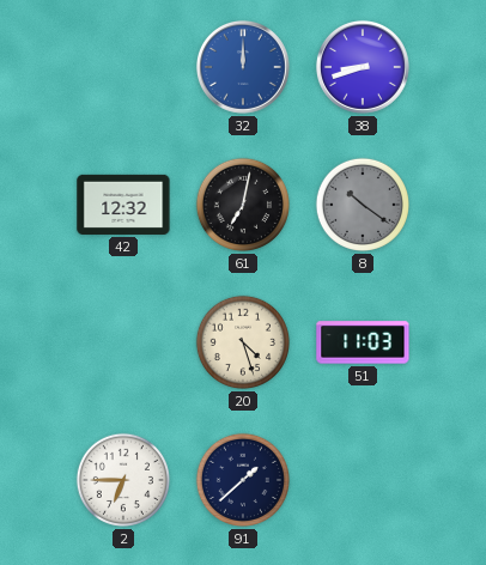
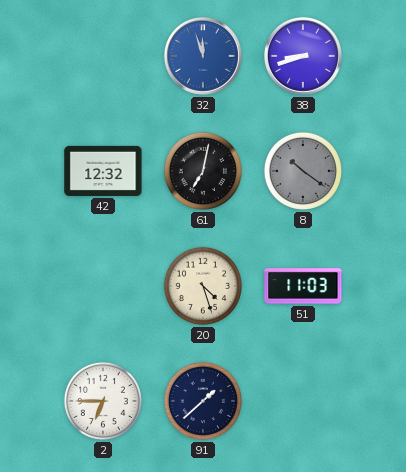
32: 12:00 -> 11:57
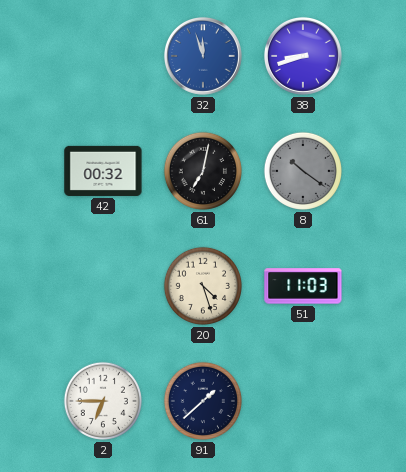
42: 12:32 -> 00:32
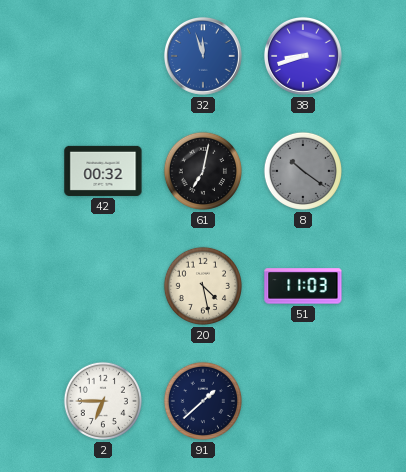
20: 4:27 -> 4:28
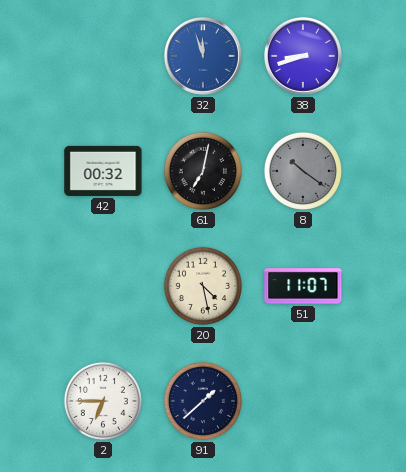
51: 11:03 -> 11:07
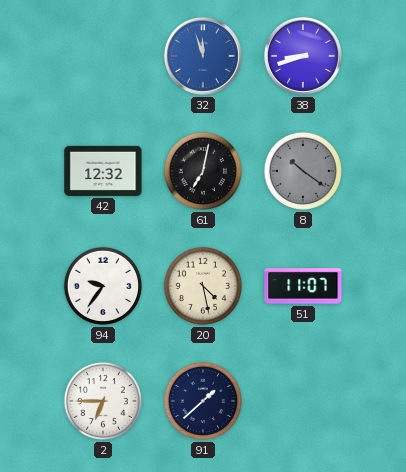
42: 00:32 -> 12:32
94: none -> 9:36
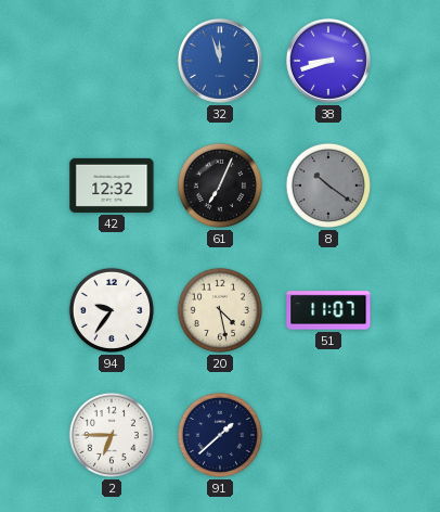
61: 7:02 -> 7:04
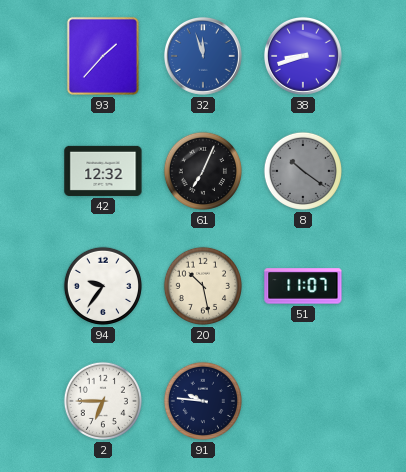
93: none -> 1:37
20: 4:28 -> 10:28
91: 1:38 -> 9:46
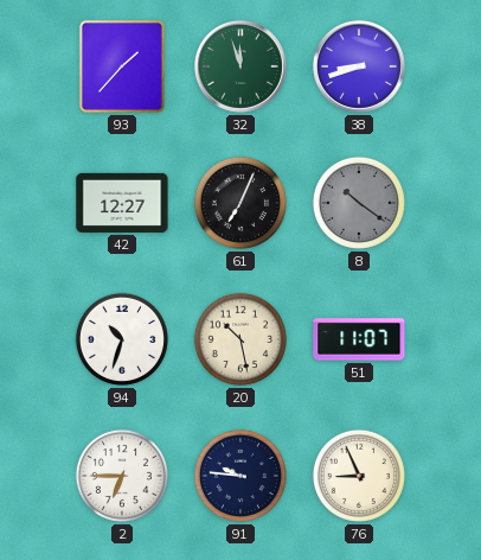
32 dial: blue -> green
42: 12:32 -> 12:27
94: 9:36 -> 10:33
76: none -> 8:56
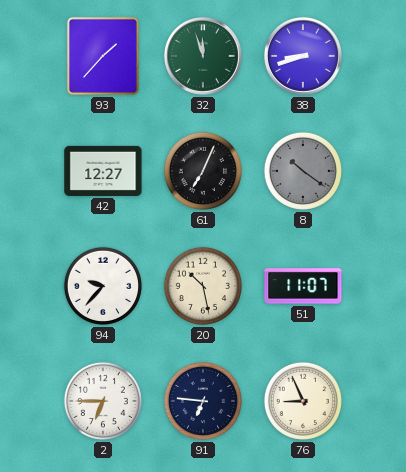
94: 10:33 -> 9:37
91: 9:46 -> 6:46
